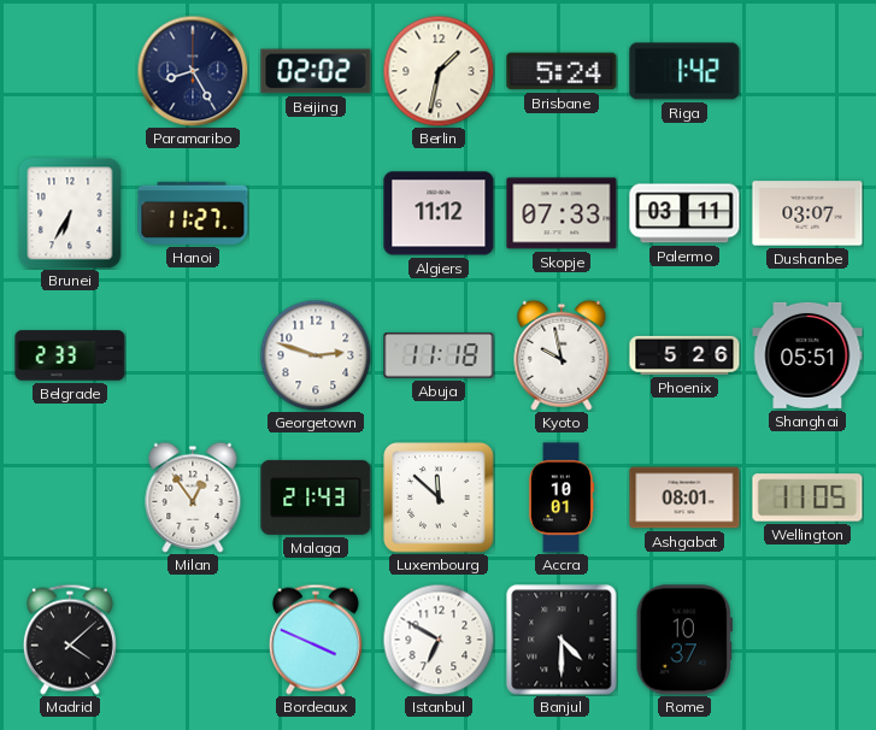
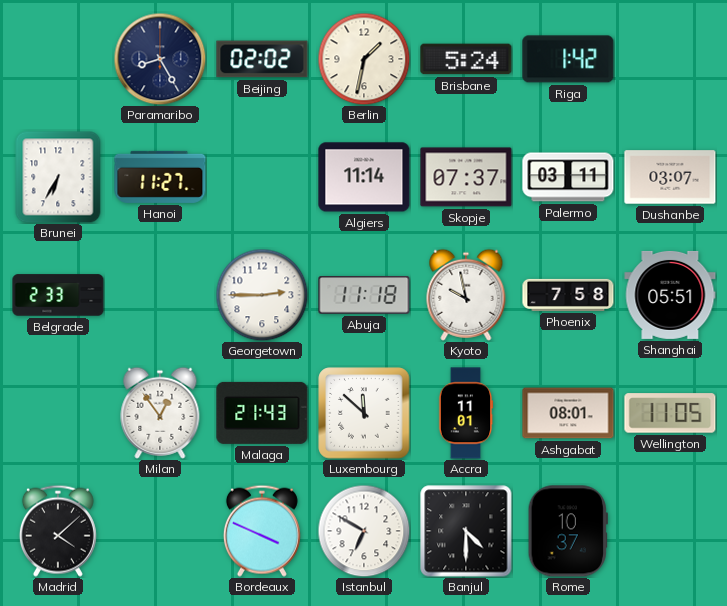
Algiers: 11:12 -> 11:14
Skopje: 07:33 -> 07:37
Georgetown: 2:48 -> 2:45
Phoenix: 5:26 -> 7:58
Accra: 10:01 -> 11:01
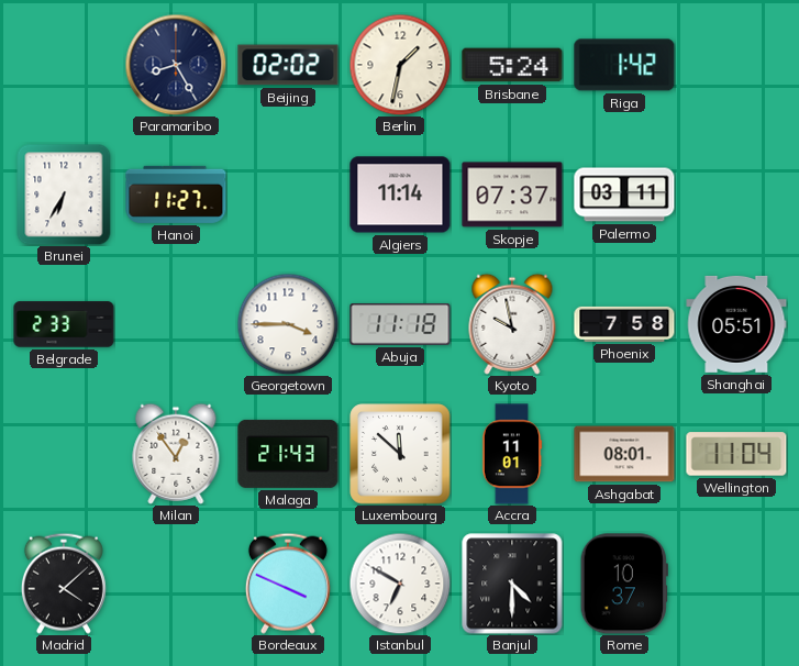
Dushanbe: 03:07 -> none
Georgetown: 2:45 -> 3:45
Wellington: 11:05 -> 11:04
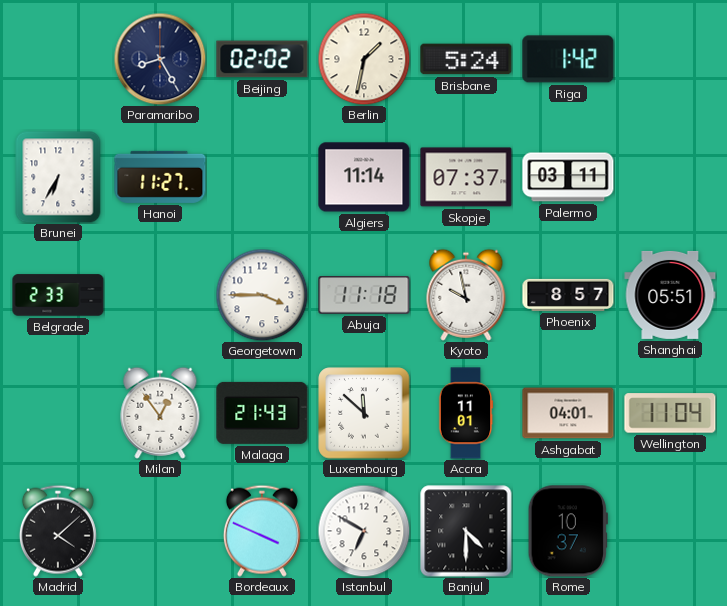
Phoenix: 7:58 -> 8:57
Ashgabat: 08:01 -> 04:01
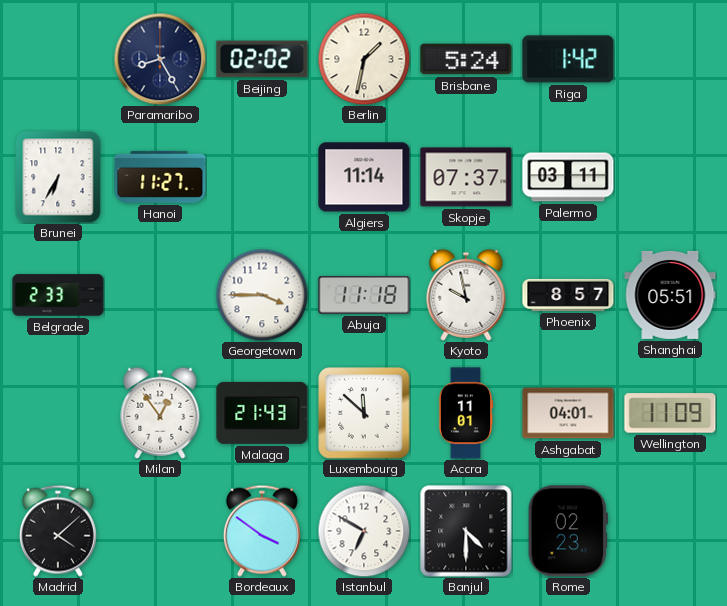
Wellington: 11:04 -> 11:09
Bordeaux: 3:49 -> 3:51
Rome: 10:37 -> 02:23
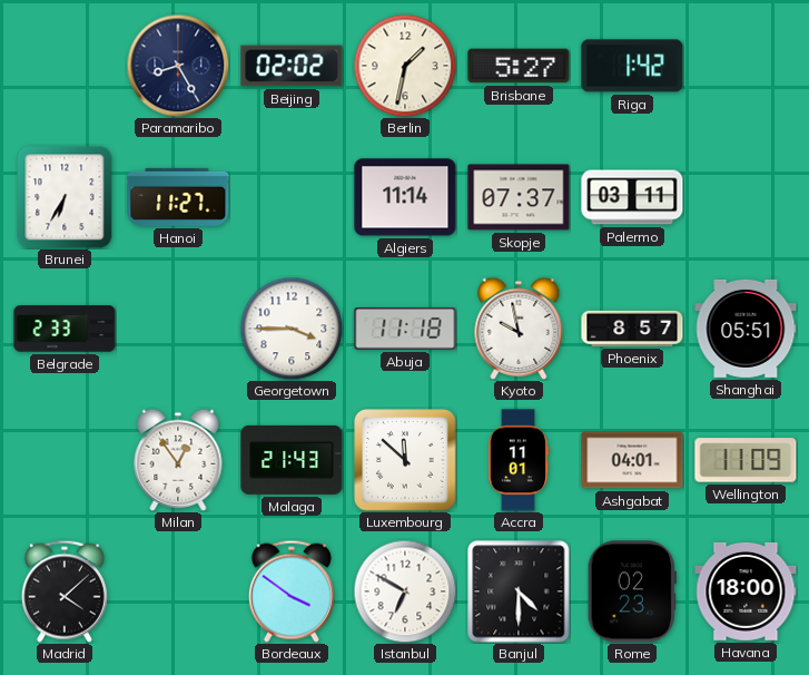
Brisbane: 5:24 -> 5:27
Havana: none -> 18:00
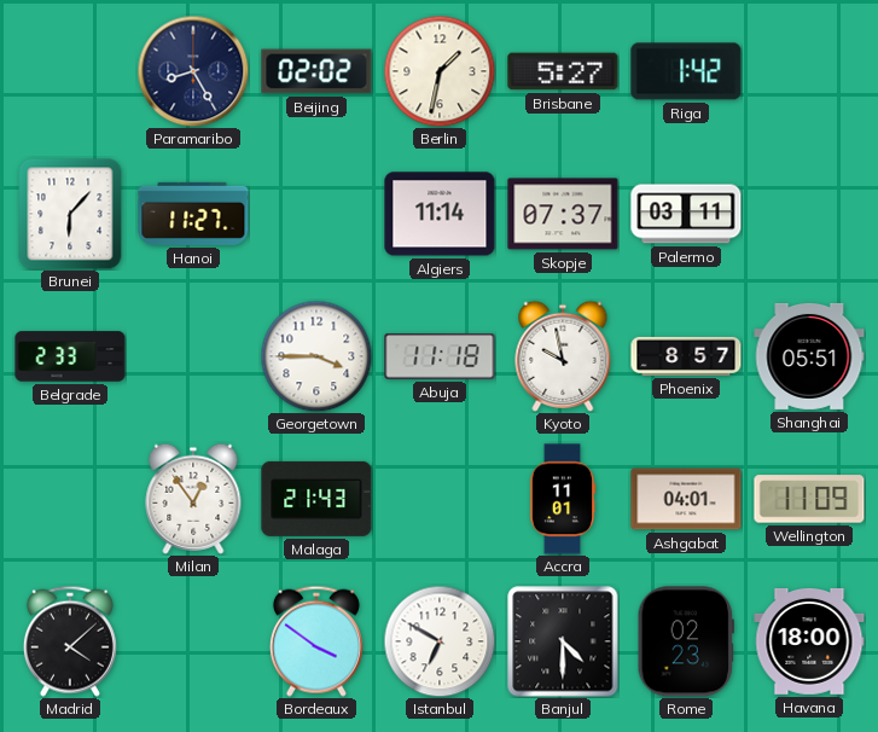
Brunei: 6:35 -> 6:07
Luxembourg: 11:52 -> none
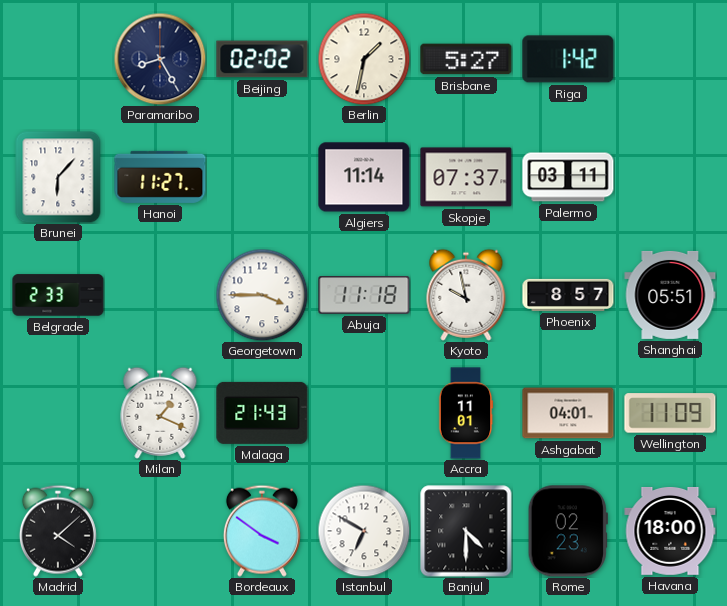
Milan: 12:54 -> 1:19
